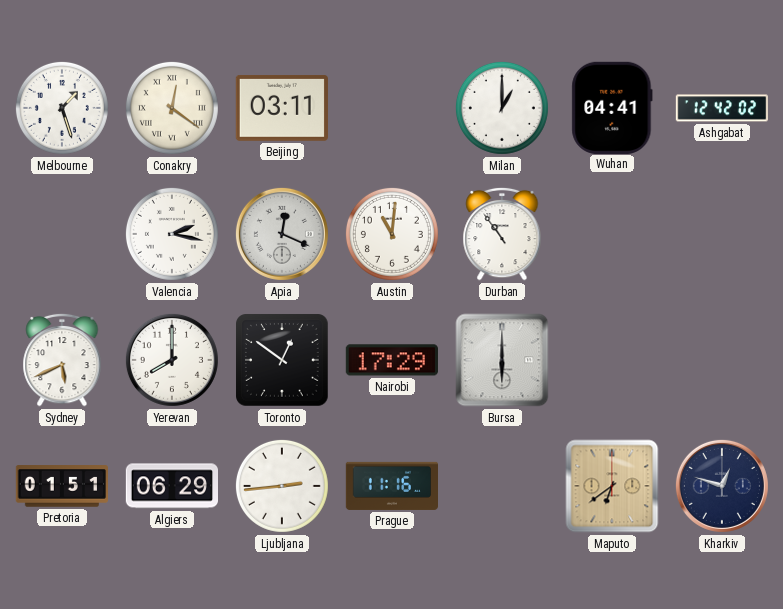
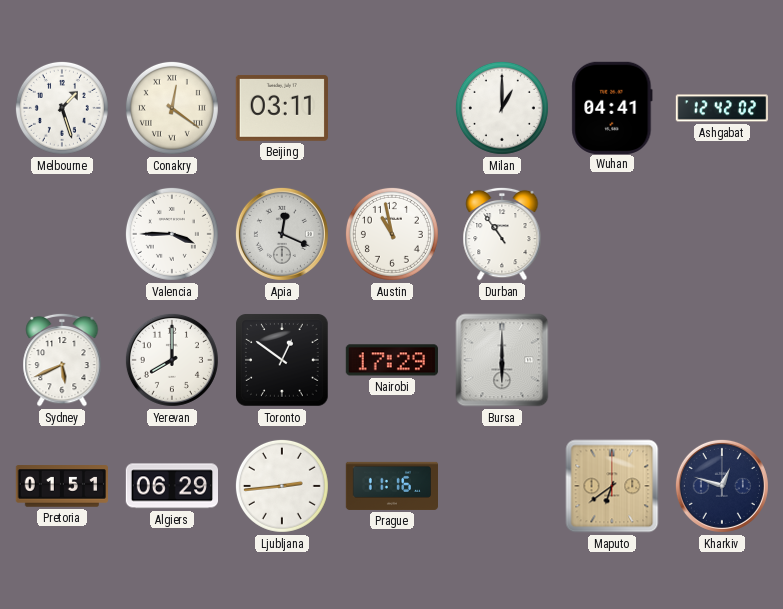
Valencia: 2:17 -> 3:45
Austin: 11:01 -> 10:58
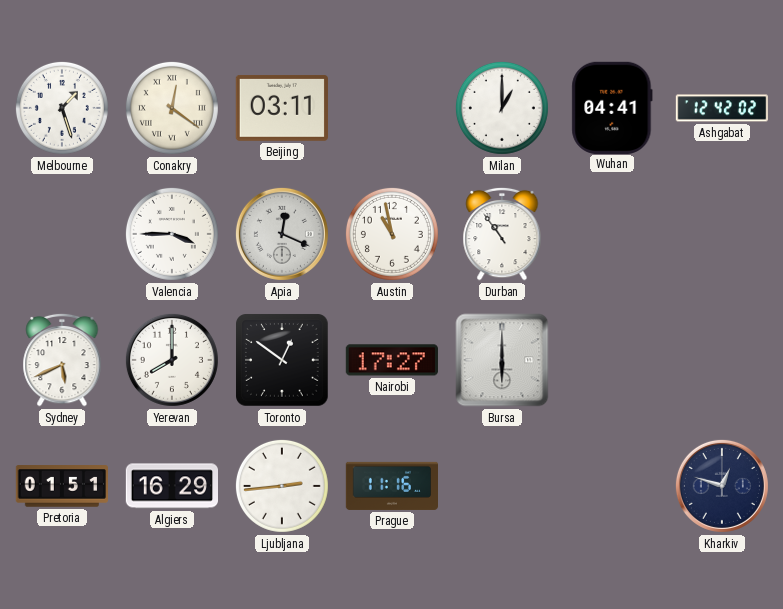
Nairobi: 17:29 -> 17:27
Algiers: 06:29 -> 16:29
Maputo: 6:39 -> none
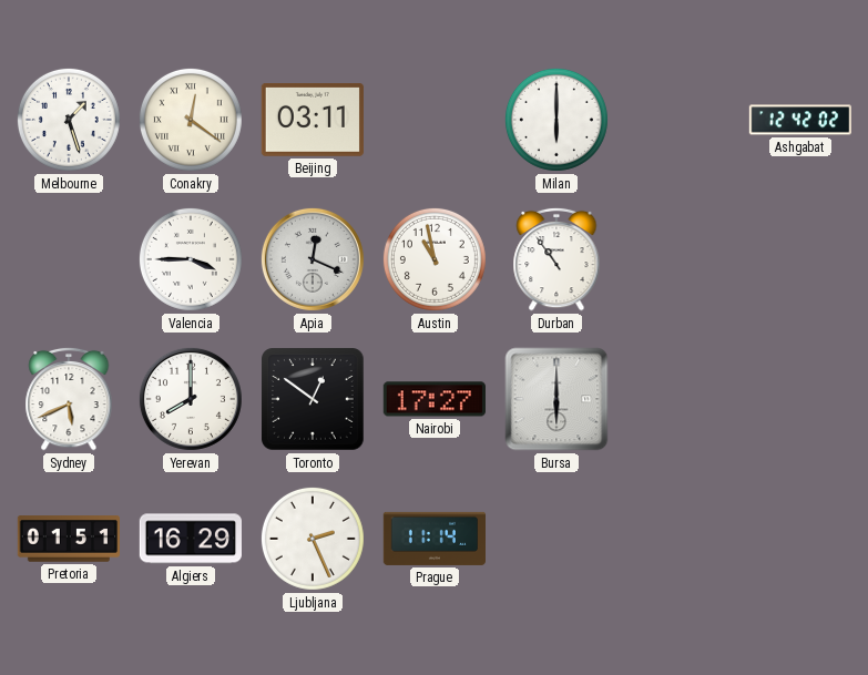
Milan: 1:00 -> 6:00
Wuhan: 04:41 -> none
Ljubljana: 2:44 -> 2:26
Prague: 11:16 -> 11:14
Kharkiv: 12:48 -> none
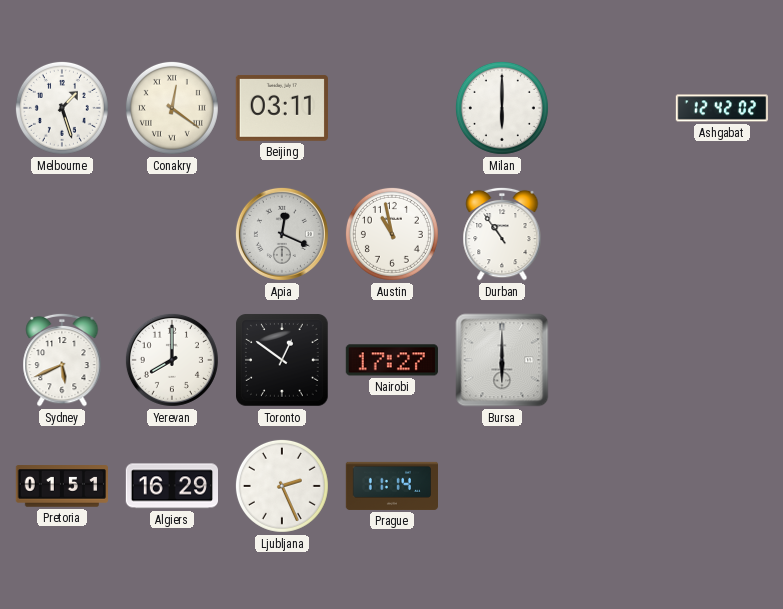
Valencia: 3:45 -> none
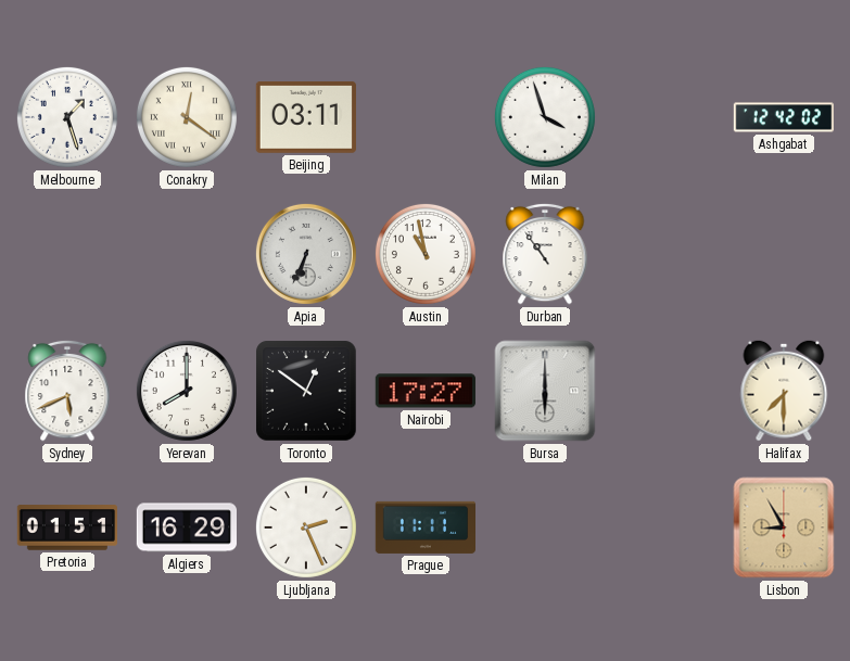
Milan: 6:00 -> 3:57
Apia: 12:19 -> 6:34
Halifax: none -> 7:30
Prague: 11:14 -> 11:11
Lisbon: none -> 8:55
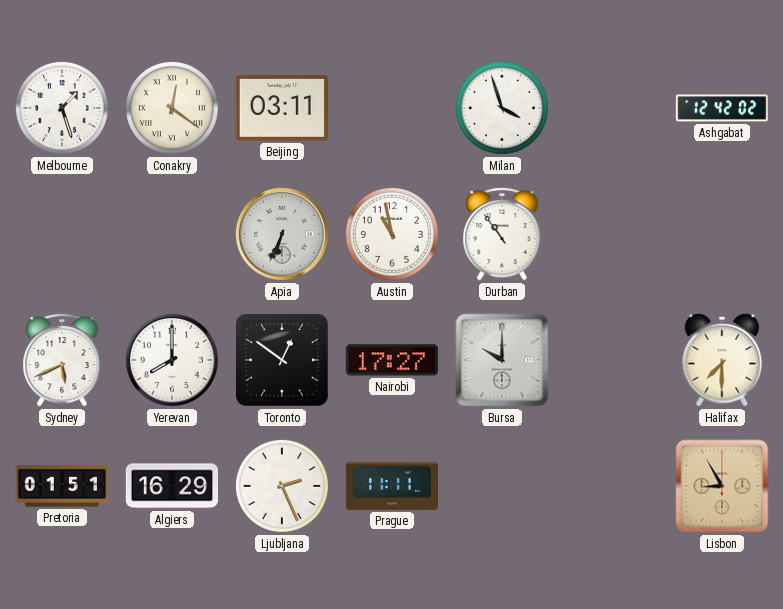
Bursa: 6:00 -> 10:00
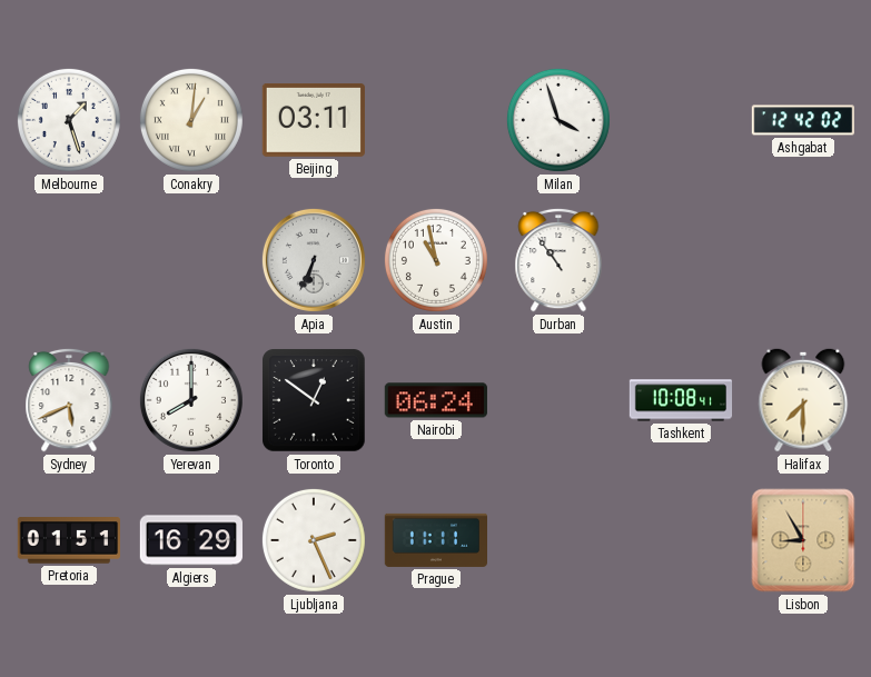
Conakry: 12:21 -> 1:01
Nairobi: 17:27 -> 06:24
Bursa: 10:00 -> none
Tashkent: none -> 10:08
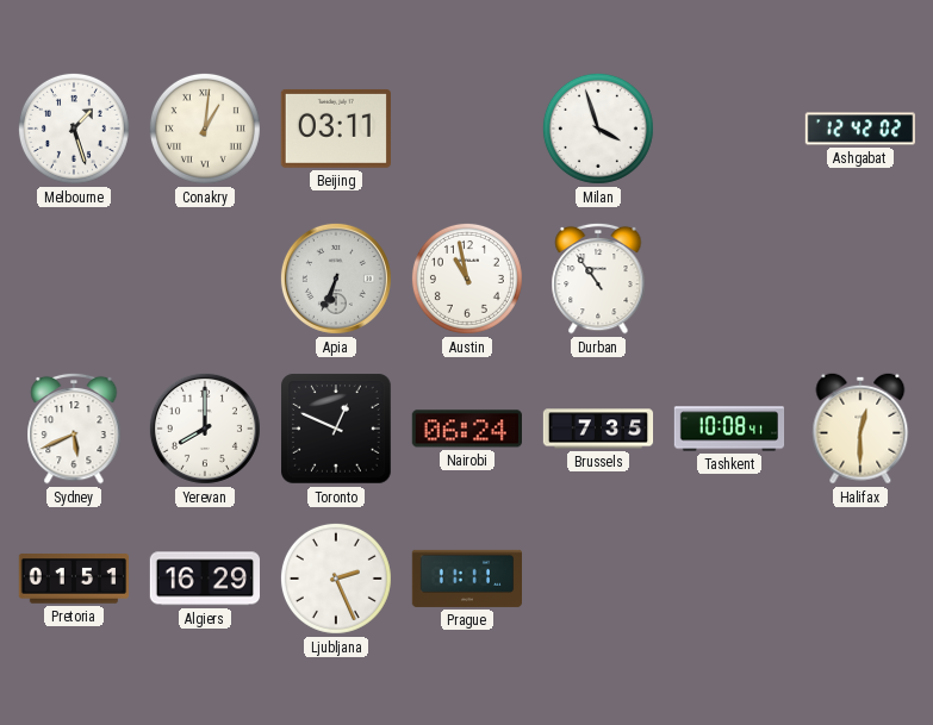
Toronto: 12:51 -> 12:49
Brussels: none -> 7:35
Halifax: 7:30 -> 12:30
Lisbon: 8:55 -> none
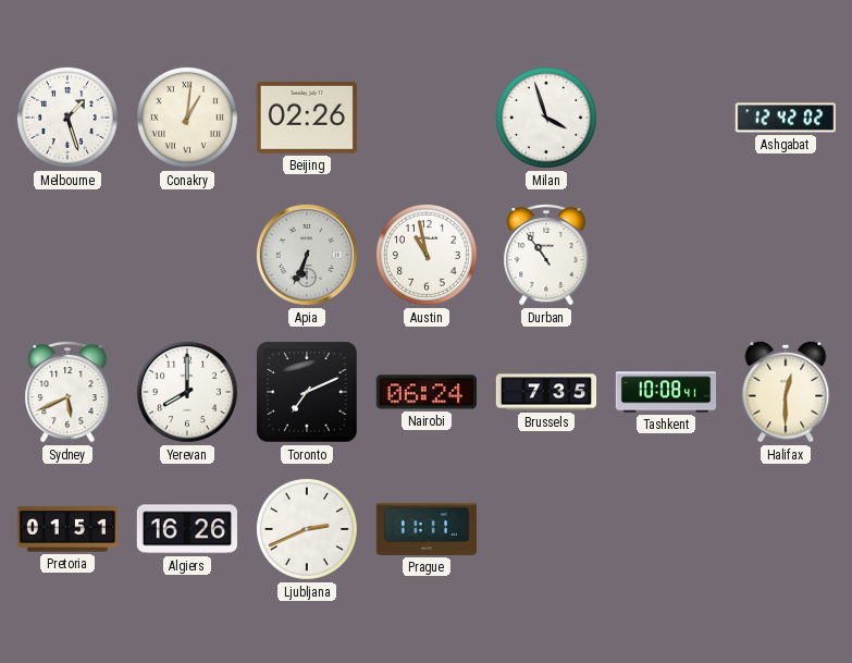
Beijing: 03:11 -> 02:26
Toronto: 12:49 -> 7:11
Algiers: 16:29 -> 16:26
Ljubljana: 2:26 -> 2:41
